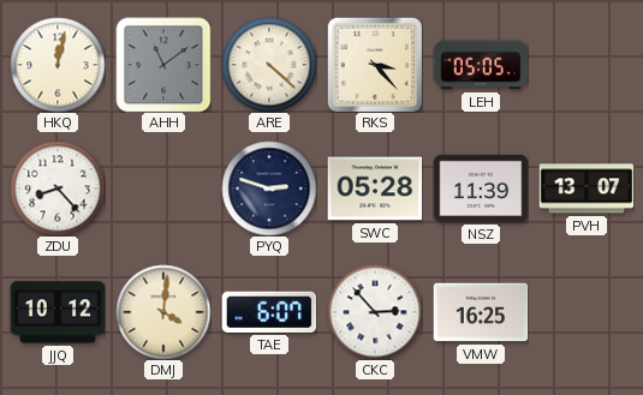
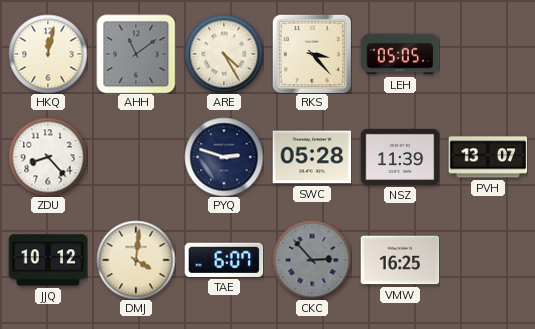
ARE: 4:22 -> 4:25
CKC dial: white -> grey
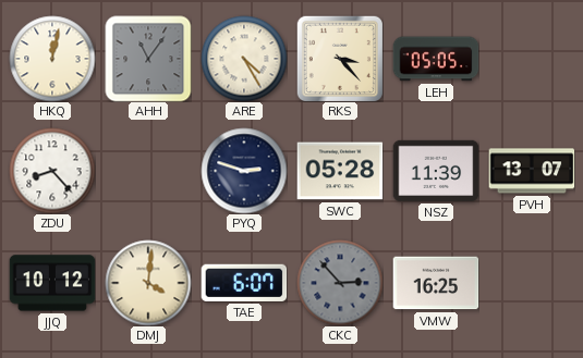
AHH: 11:09 -> 11:06
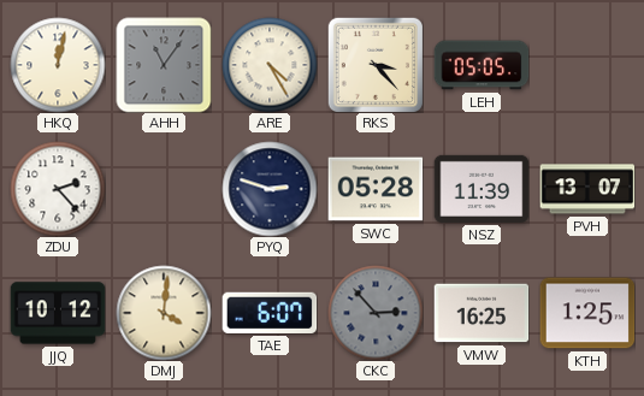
ZDU: 8:23 -> 2:23
KTH: none -> 1:25
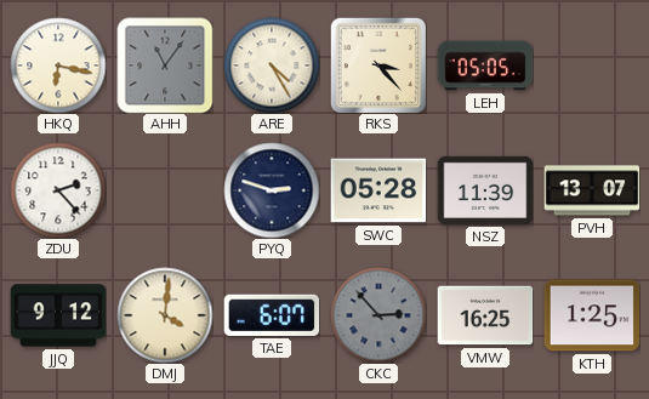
HKQ: 12:02 -> 6:17
JJQ: 10:12 -> 9:12
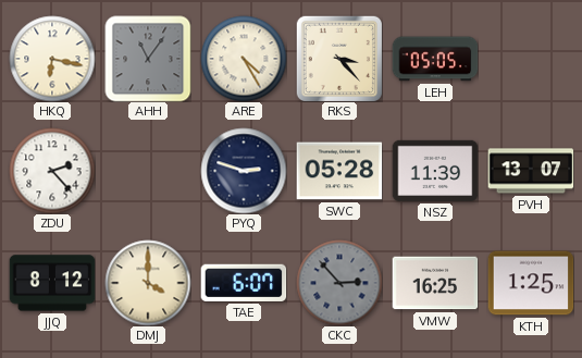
JJQ: 9:12 -> 8:12
DMJ: 4:01 -> 4:00
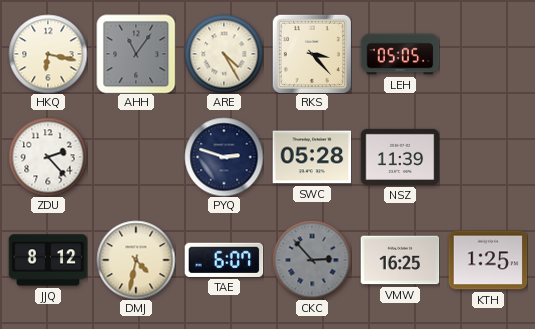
PVH: 13:07 -> none
DMJ: 4:00 -> 4:32
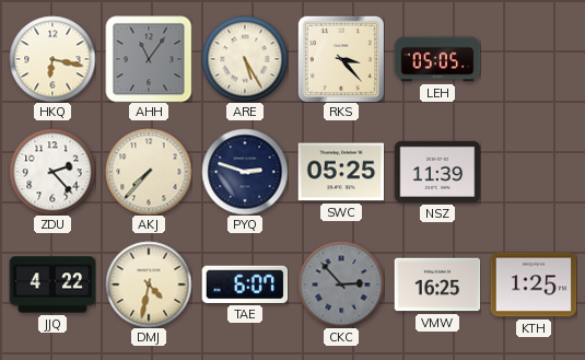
ARE: 4:25 -> 5:25
AKJ: none -> 7:37
SWC: 05:28 -> 05:25
JJQ: 8:12 -> 4:22
